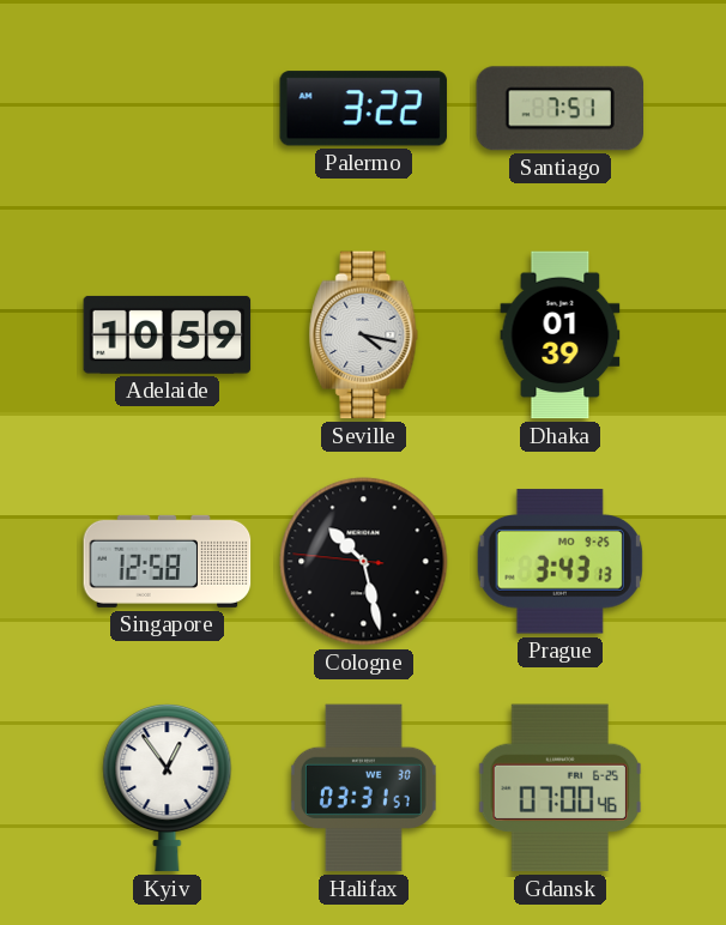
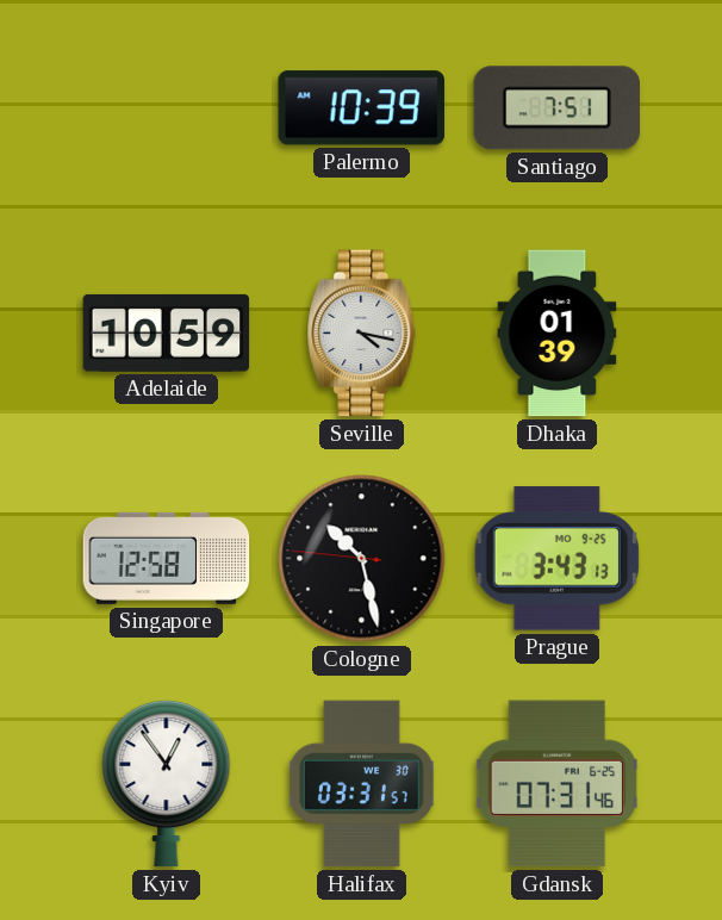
Palermo: 3:22 -> 10:39
Gdansk: 07:00 -> 07:31
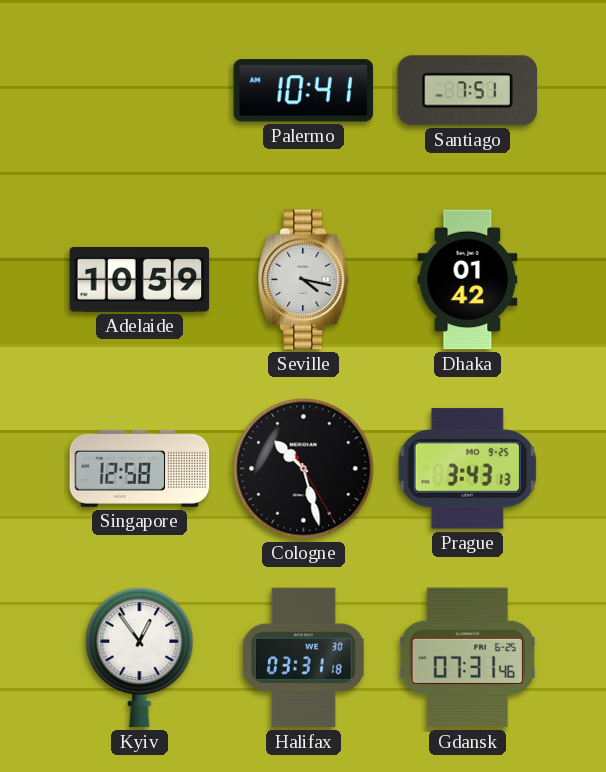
Palermo: 10:39 -> 10:41
Dhaka: 01:39 -> 01:42
Cologne: 10:27:46 -> 10:27:25
Halifax: 03:31:57 -> 03:31:18
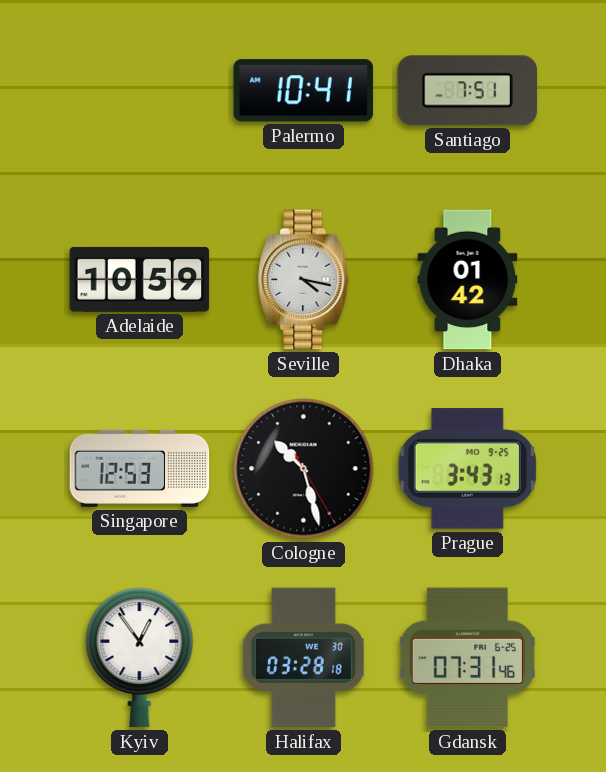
Singapore: 12:58 -> 12:53
Halifax: 03:31 -> 03:28
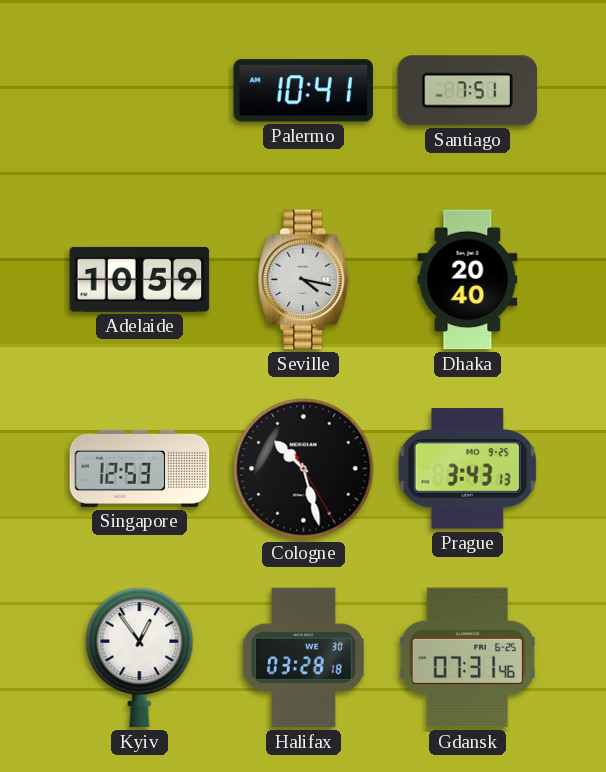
Dhaka: 01:42 -> 20:40
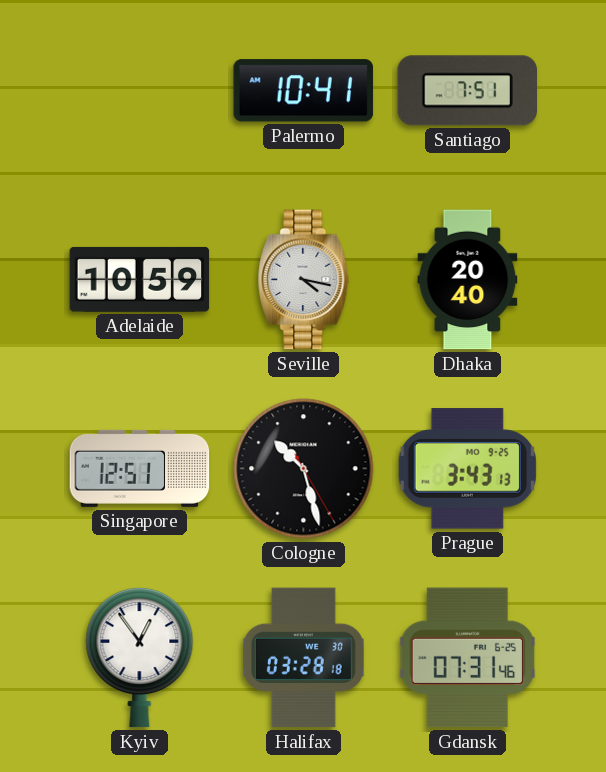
Singapore: 12:53 -> 12:51
